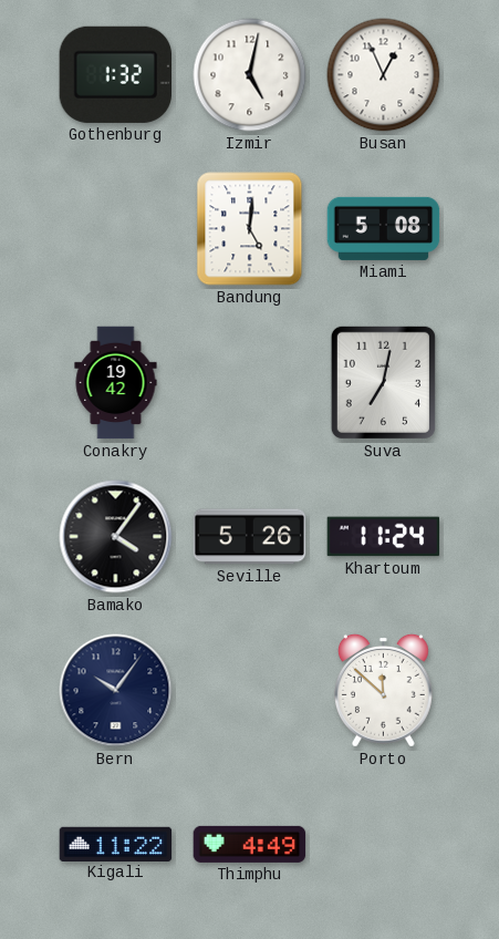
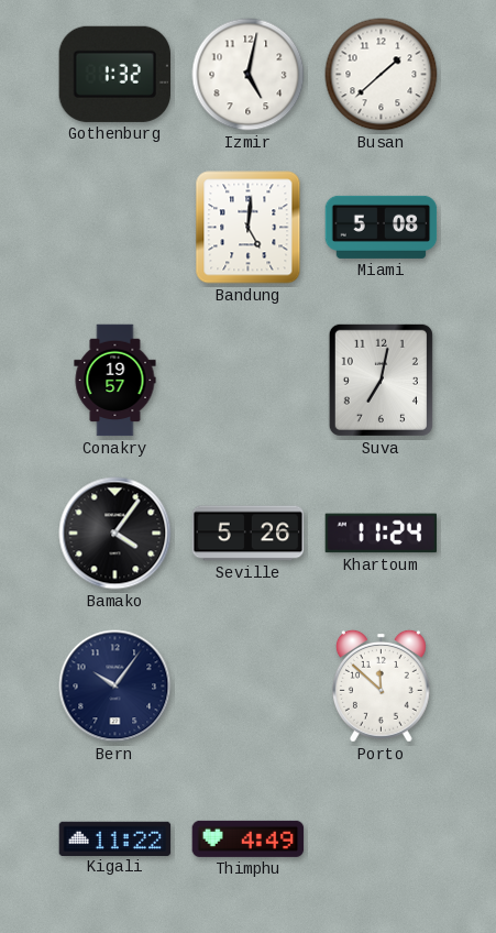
Busan: 12:56 -> 1:38
Conakry: 19:42 -> 19:57
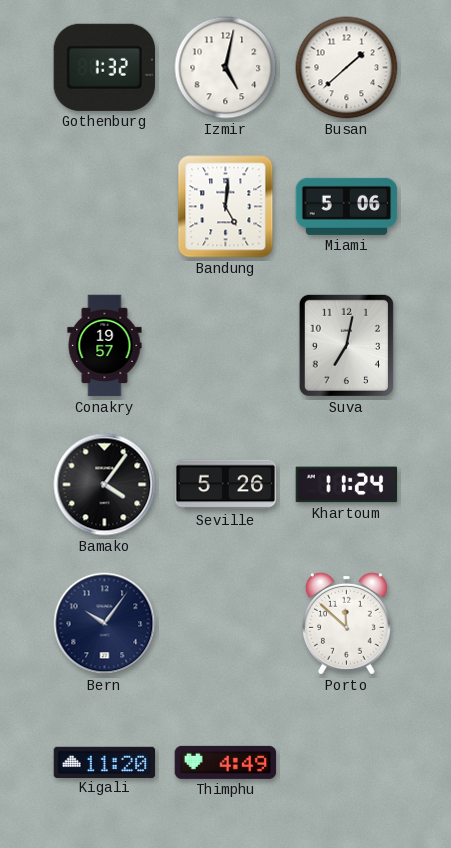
Miami: 5:08 -> 5:06
Kigali: 11:22 -> 11:20
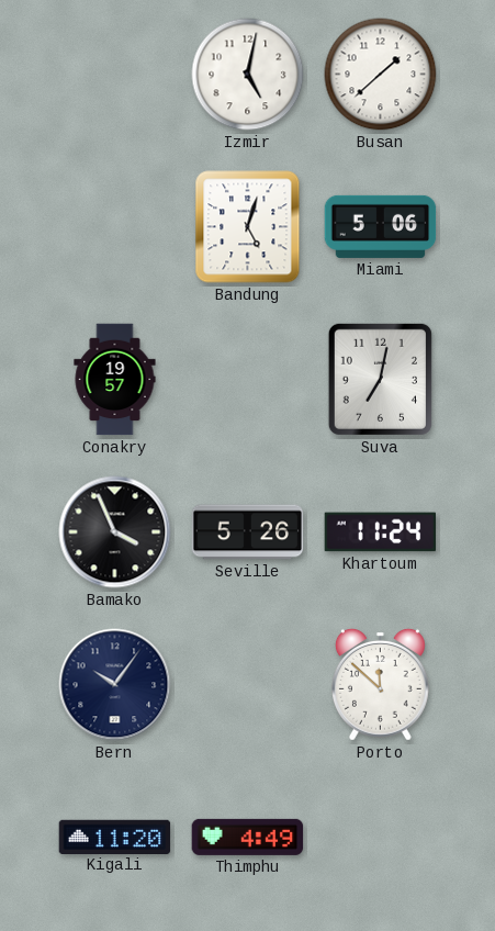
Gothenburg: 1:32 -> none
Bandung: 5:01 -> 5:03
Bamako: 4:06 -> 3:56
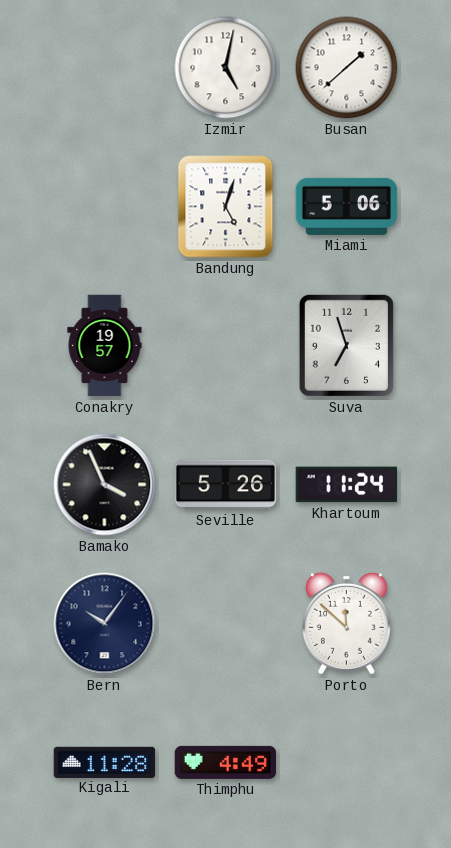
Suva: 7:02 -> 6:57
Kigali: 11:20 -> 11:28
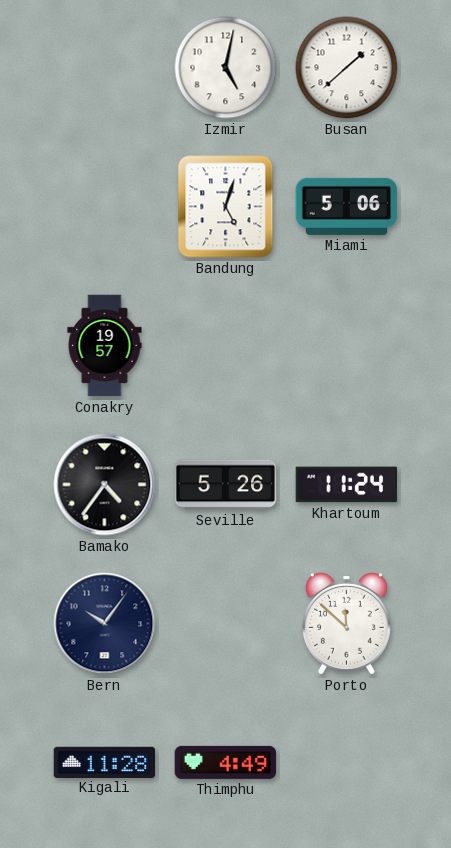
Suva: 6:57 -> none
Bamako: 3:56 -> 4:36
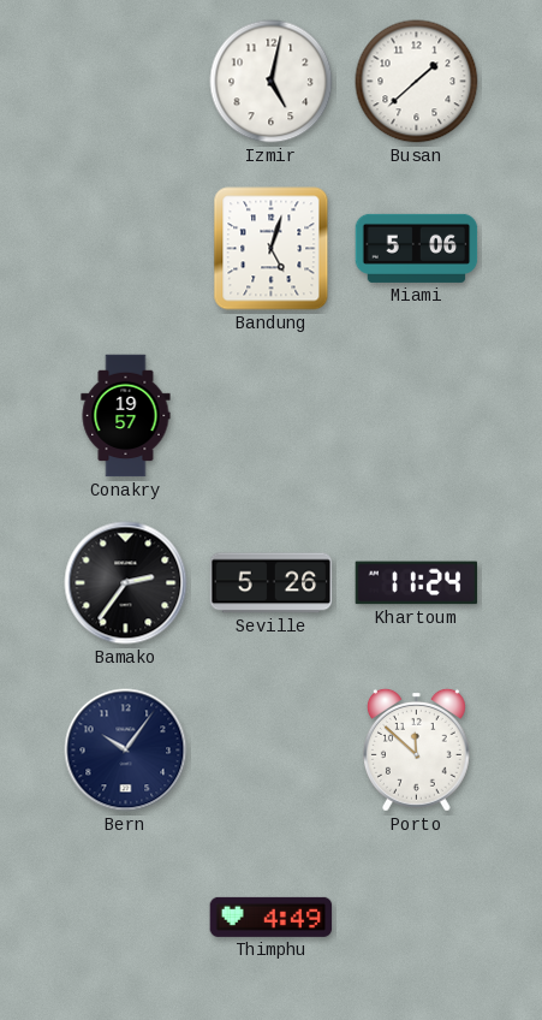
Bamako: 4:36 -> 2:36
Kigali: 11:28 -> none
